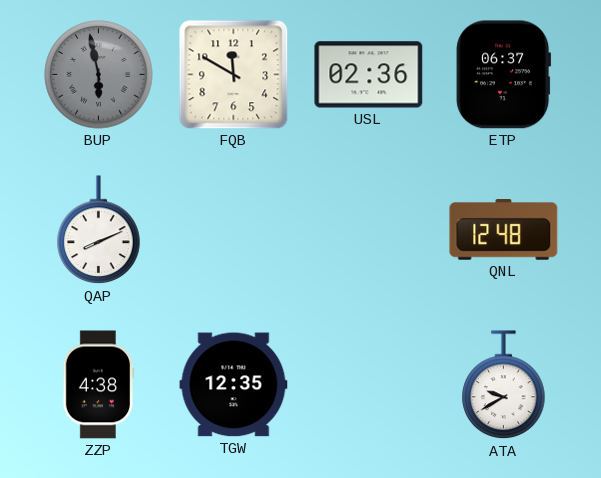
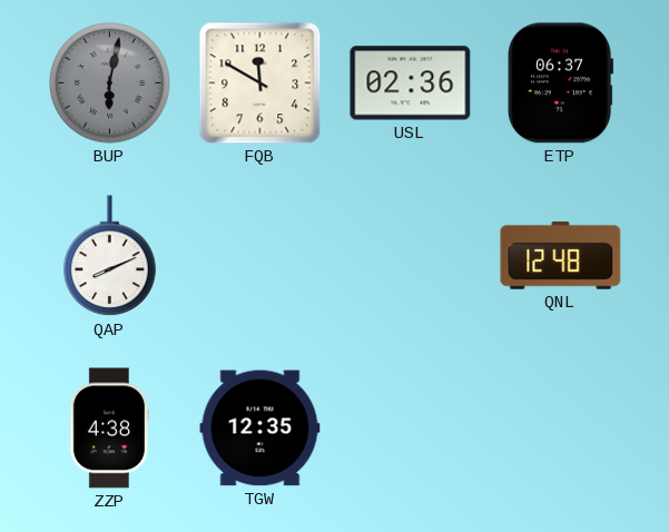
BUP: 5:58 -> 6:02
ATA: 9:40 -> none
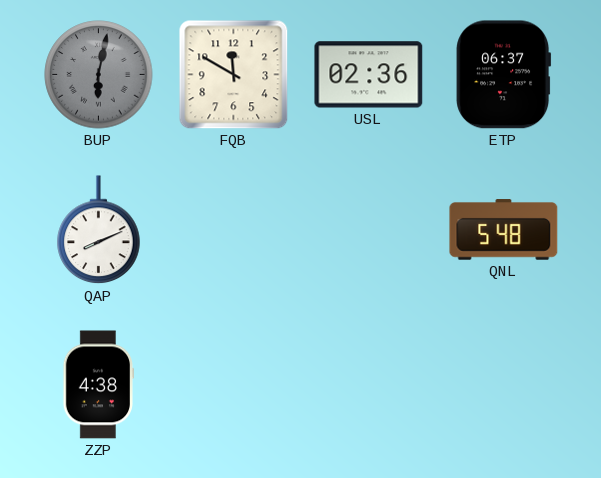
QNL: 12:48 -> 5:48
TGW: 12:35 -> none
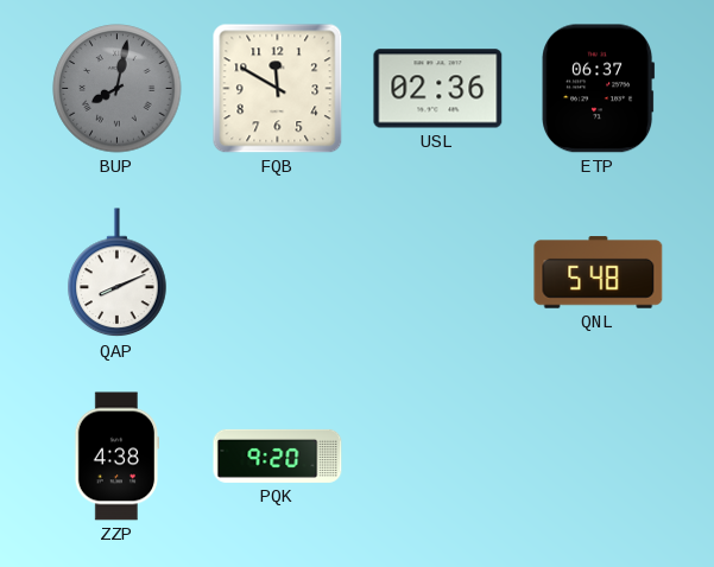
BUP: 6:02 -> 8:02
PQK: none -> 9:20
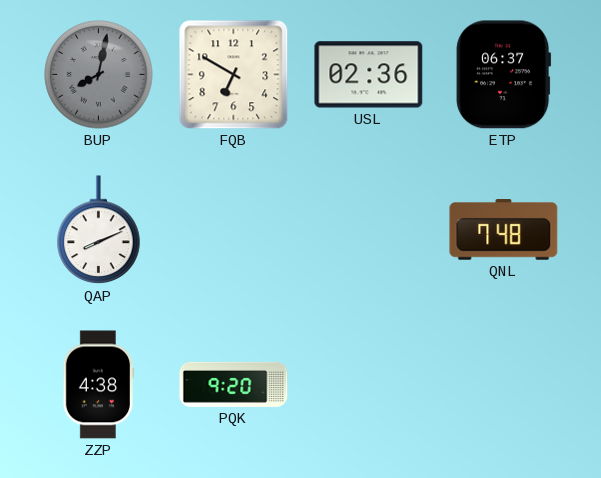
FQB: 11:50 -> 6:50
QNL: 5:48 -> 7:48
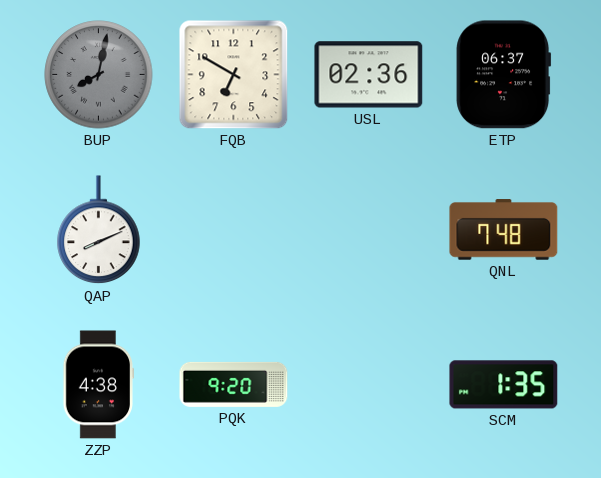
SCM: none -> 1:35
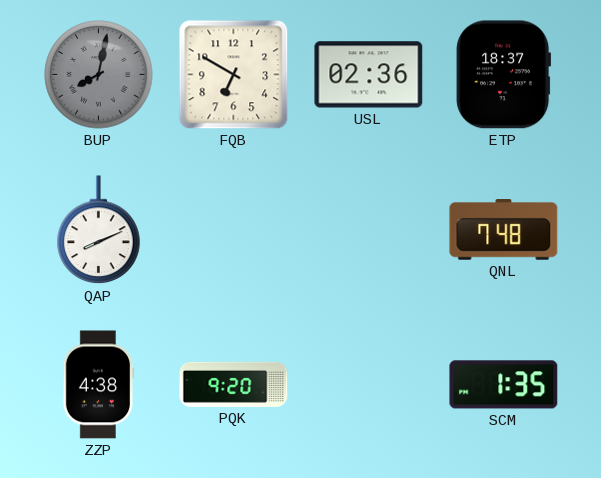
ETP: 06:37 -> 18:37
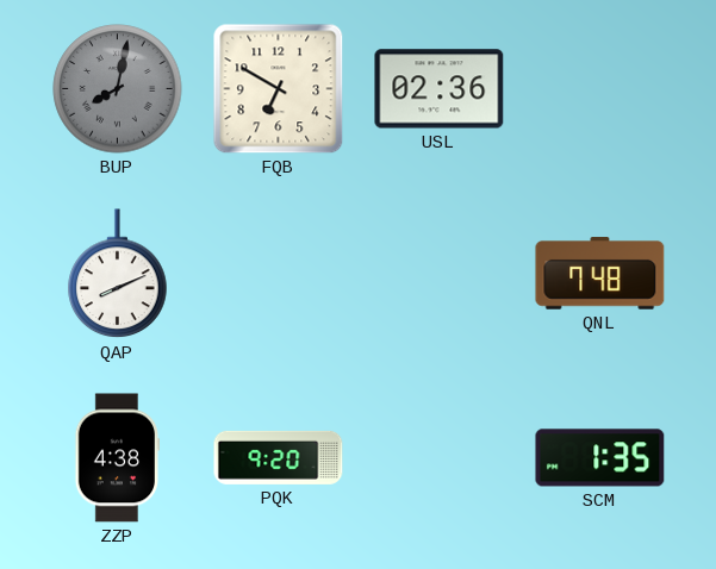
ETP: 18:37 -> none
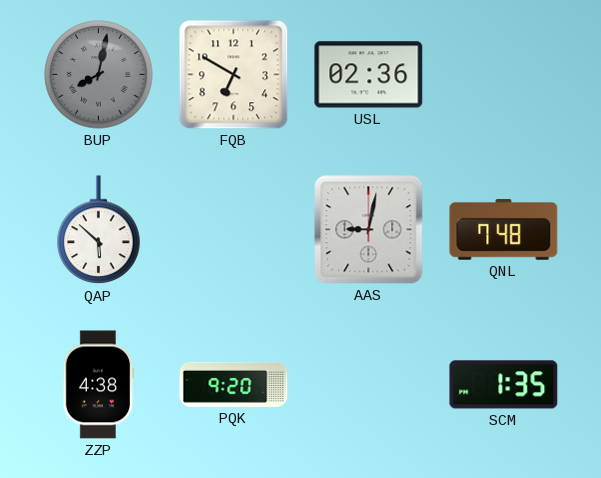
QAP: 8:11 -> 5:52
AAS: none -> 9:02
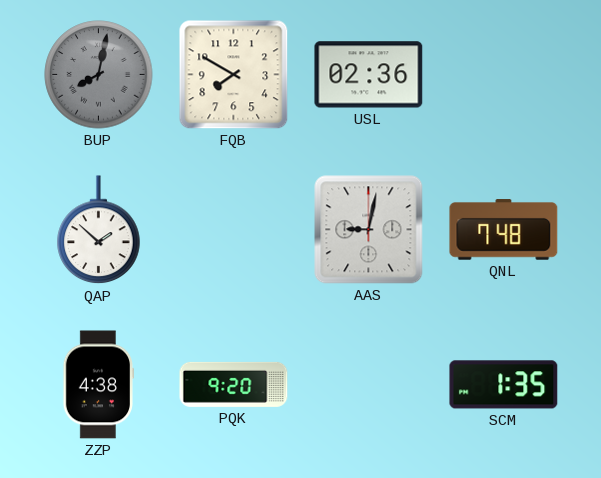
FQB: 6:50 -> 7:50
QAP: 5:52 -> 1:52
